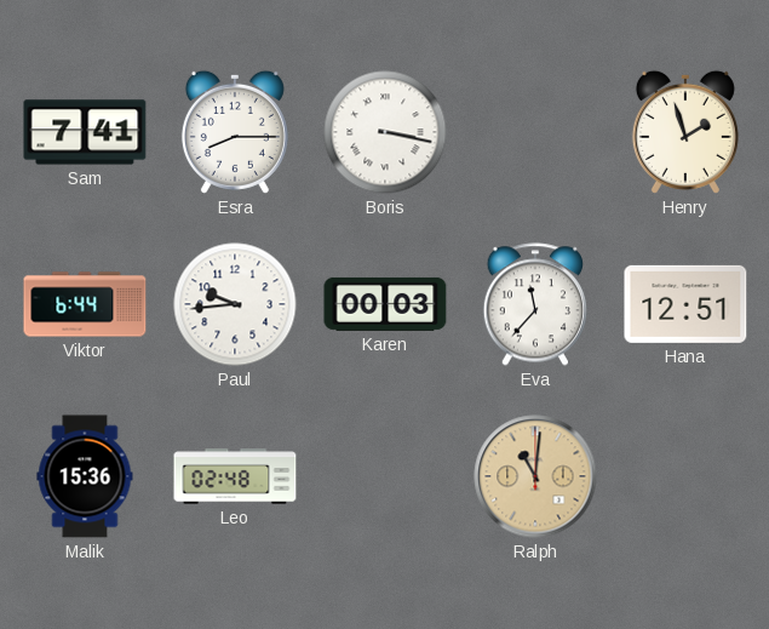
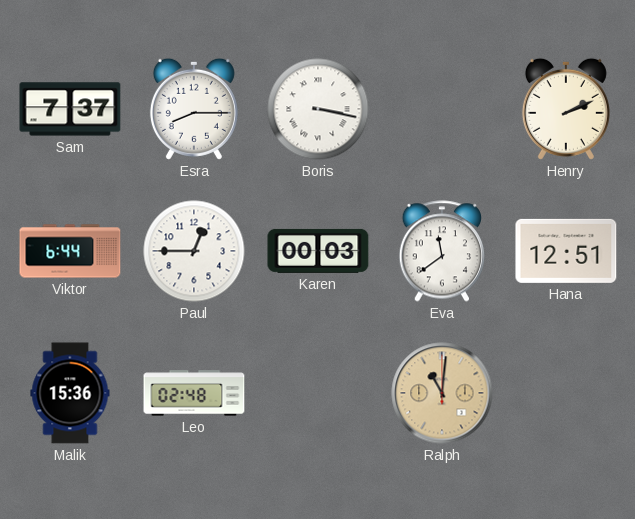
Sam: 7:41 -> 7:37
Henry: 1:57 -> 2:11
Paul: 9:44 -> 12:45
Eva: 11:37 -> 11:39
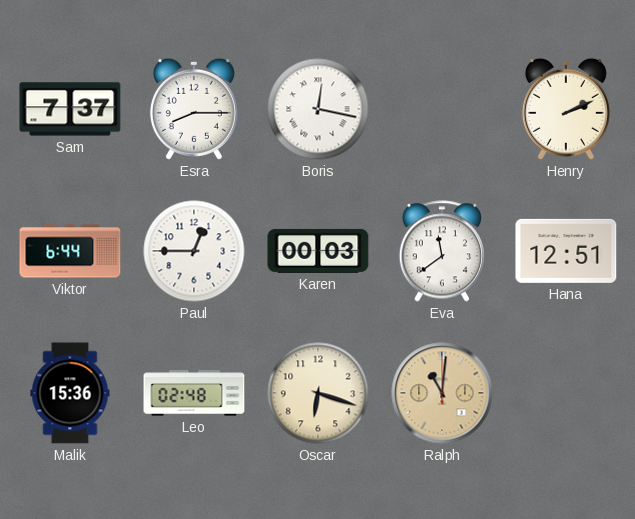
Boris: 3:17 -> 12:17
Oscar: none -> 6:18
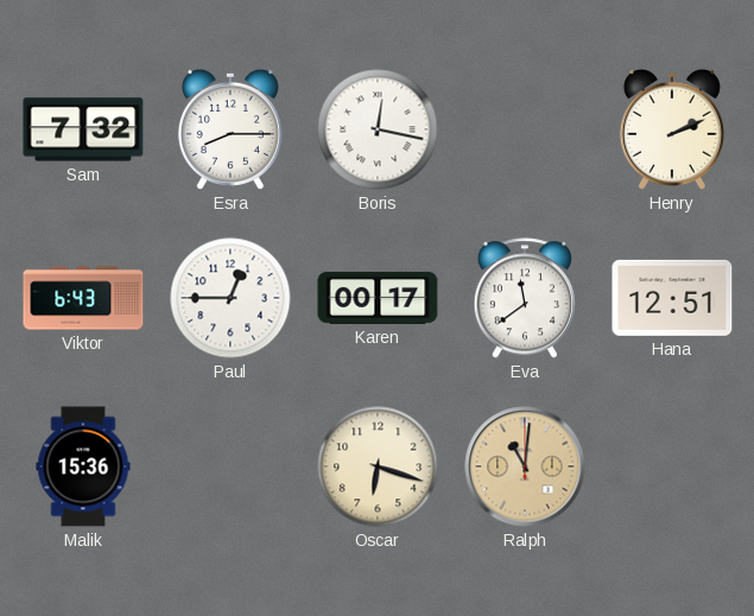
Sam: 7:37 -> 7:32
Viktor: 6:44 -> 6:43
Karen: 00:03 -> 00:17
Leo: 02:48 -> none
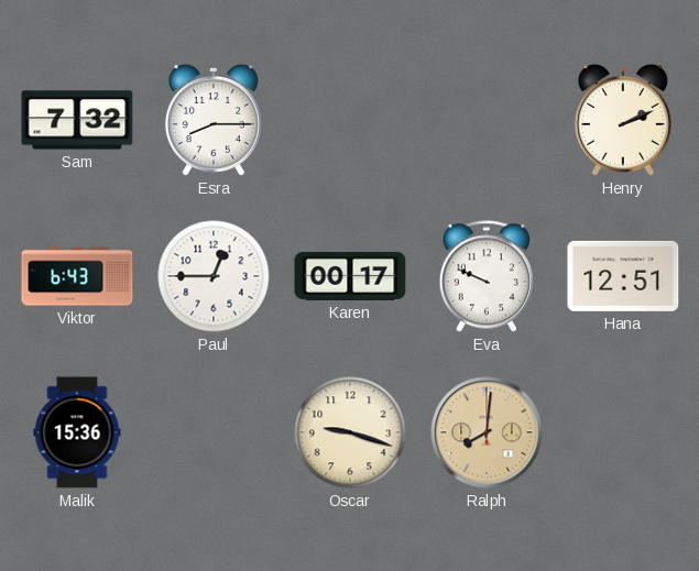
Boris: 12:17 -> none
Eva: 11:39 -> 9:49
Oscar: 6:18 -> 9:18
Ralph: 11:01 -> 8:01
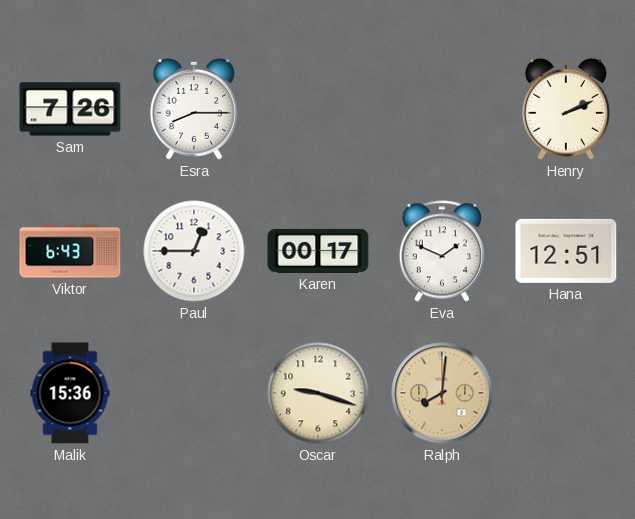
Sam: 7:32 -> 7:26
Eva: 9:49 -> 1:49
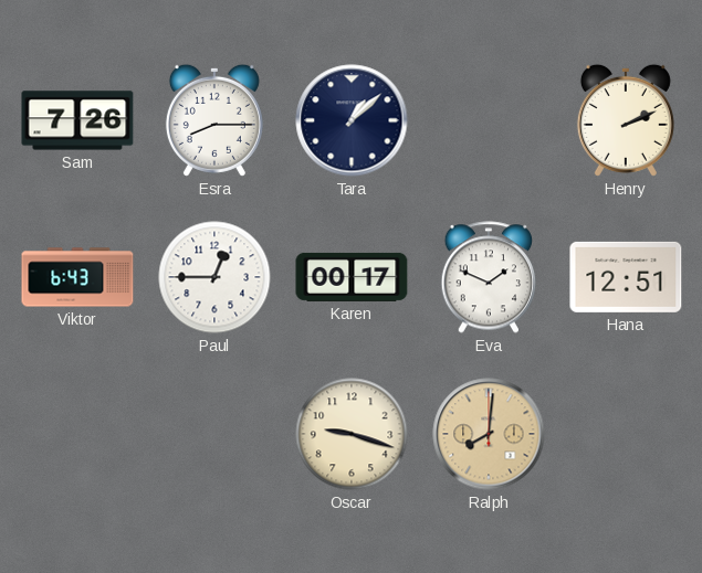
Tara: none -> 1:08
Malik: 15:36 -> none
